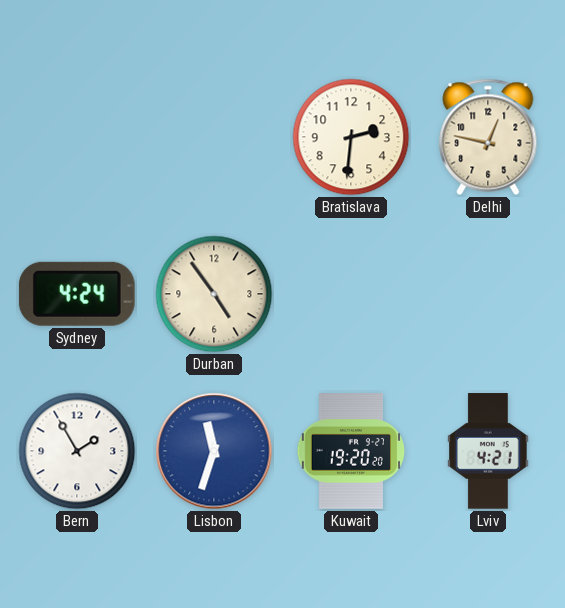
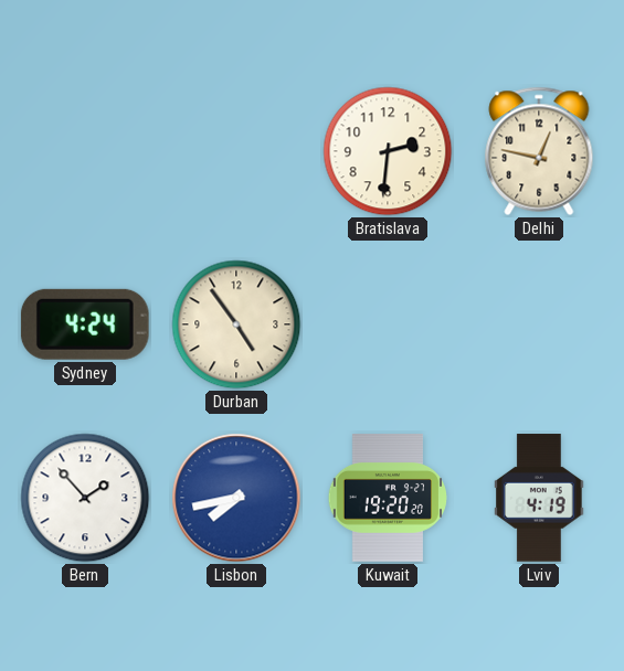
Bern: 1:55 -> 1:53
Lisbon: 11:33 -> 7:43
Lviv: 4:21 -> 4:19
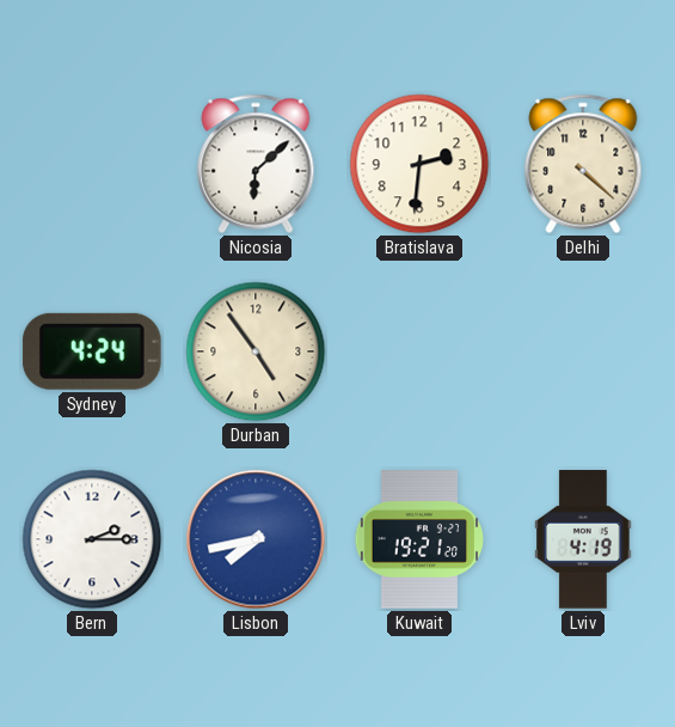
Nicosia: none -> 6:08
Delhi: 12:47 -> 4:22
Bern: 1:53 -> 2:15
Kuwait: 19:20 -> 19:21
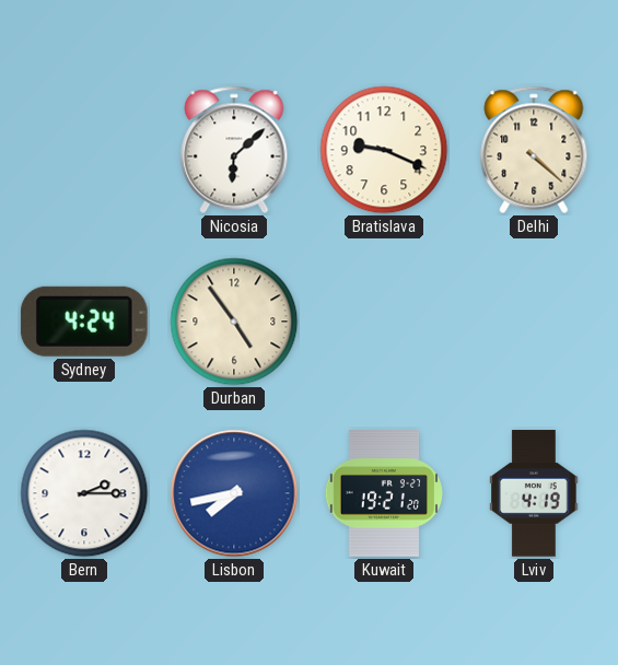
Bratislava: 2:31 -> 9:19
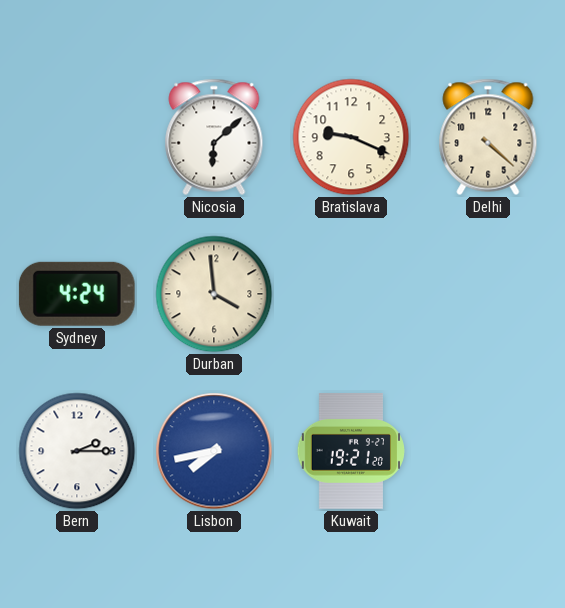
Durban: 4:54 -> 3:59
Lviv: 4:19 -> none
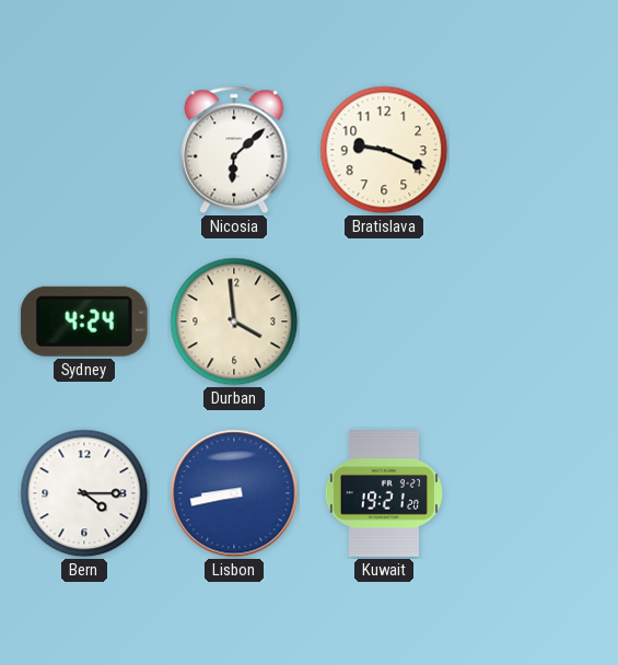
Delhi: 4:22 -> none
Bern: 2:15 -> 4:15
Lisbon: 7:43 -> 8:43
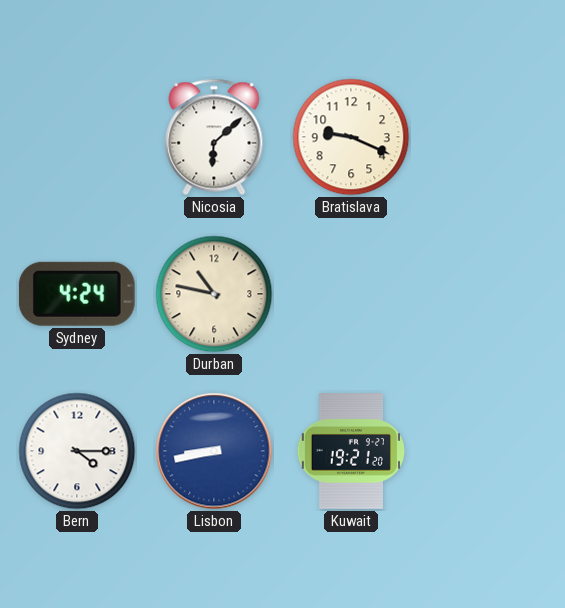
Durban: 3:59 -> 10:47
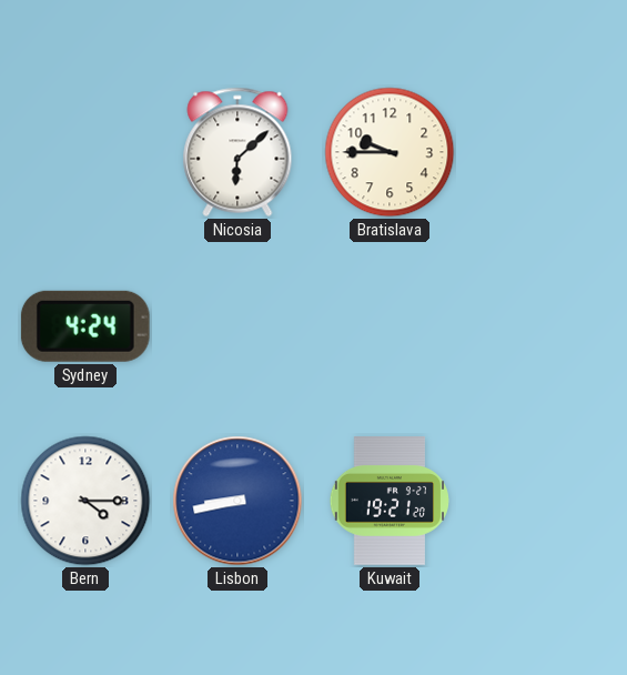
Bratislava: 9:19 -> 9:45
Durban: 10:47 -> none
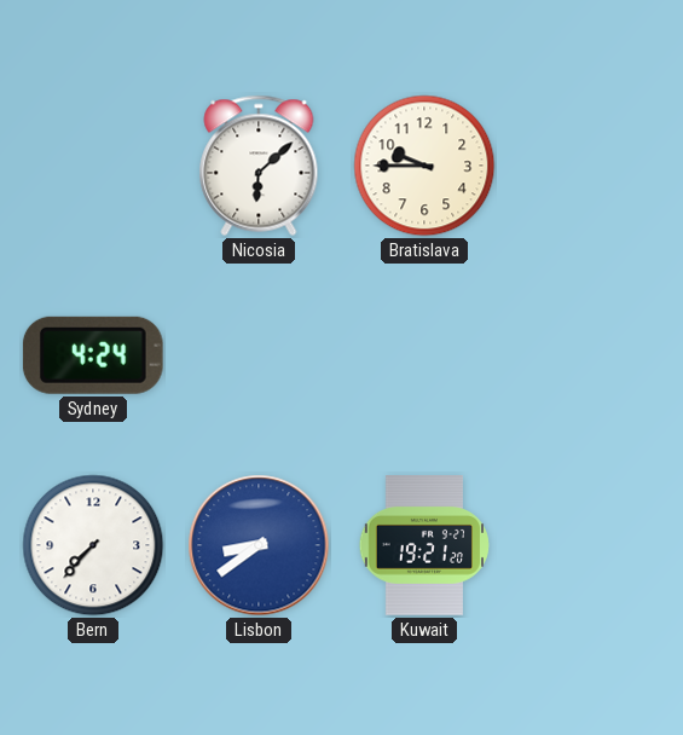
Bern: 4:15 -> 7:37
Lisbon: 8:43 -> 8:39
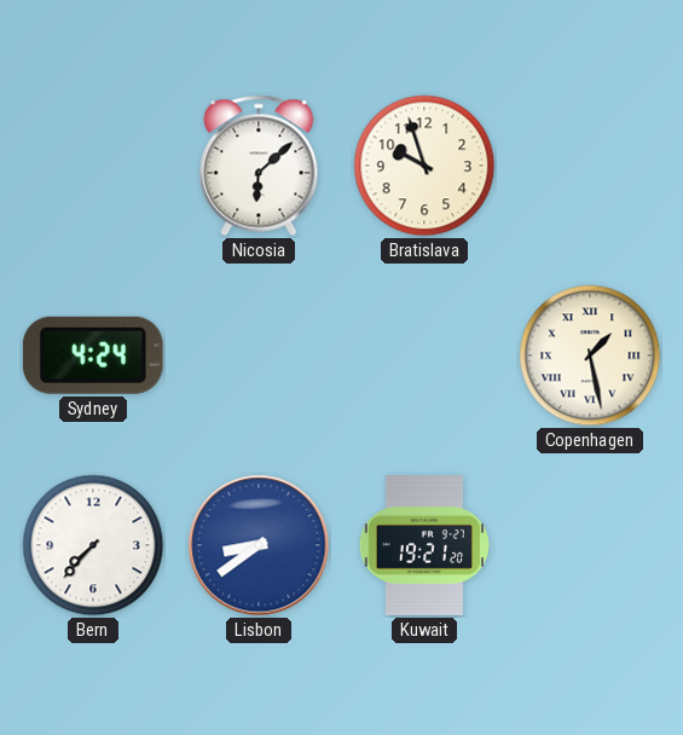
Bratislava: 9:45 -> 9:57
Copenhagen: none -> 1:28
